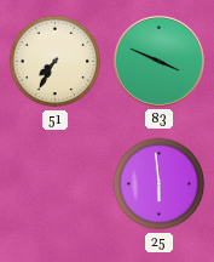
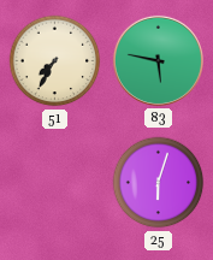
83: 3:49 -> 5:47
25: 5:59 -> 6:03
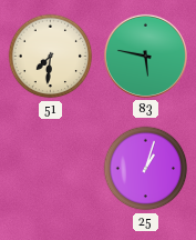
51: 7:35 -> 7:31
25: 6:03 -> 1:03
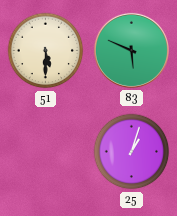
51: 7:31 -> 5:30
83: 5:47 -> 5:49
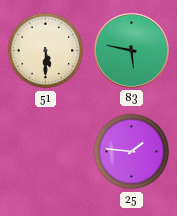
83: 5:49 -> 5:47
25: 1:03 -> 1:46
